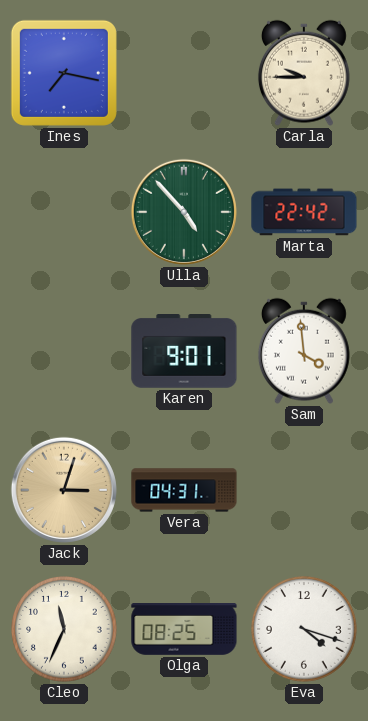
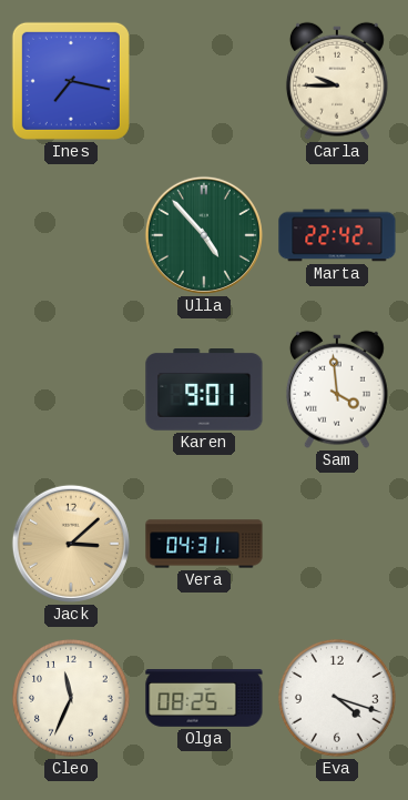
Jack: 3:03 -> 3:08
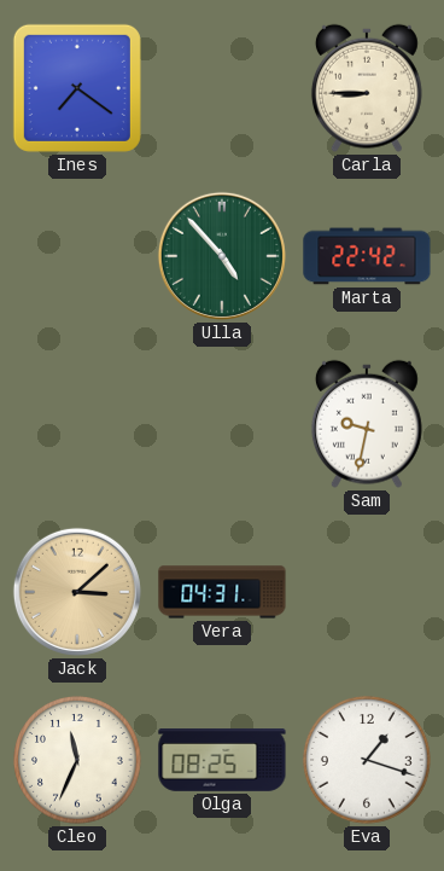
Ines: 7:17 -> 7:21
Carla: 9:45 -> 8:45
Karen: 9:01 -> none
Sam: 3:59 -> 9:32
Eva: 4:18 -> 1:18
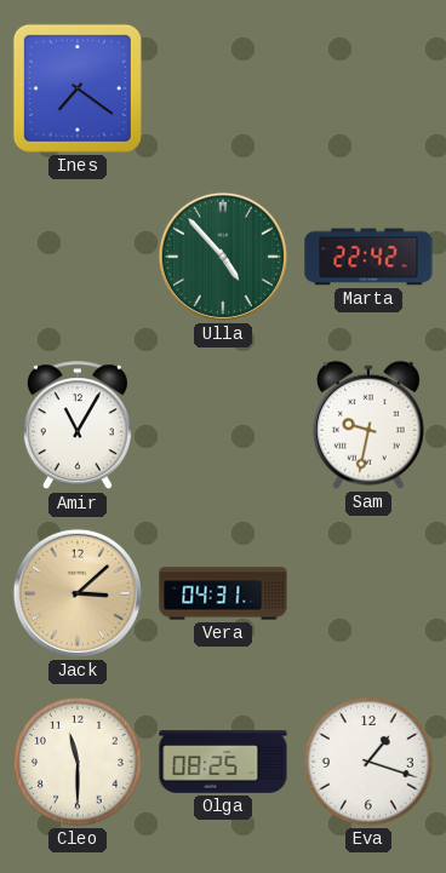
Carla: 8:45 -> none
Amir: none -> 11:05
Cleo: 11:34 -> 11:30
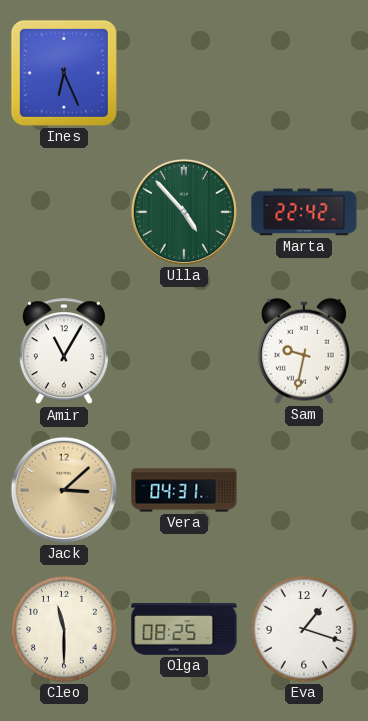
Ines: 7:21 -> 6:26
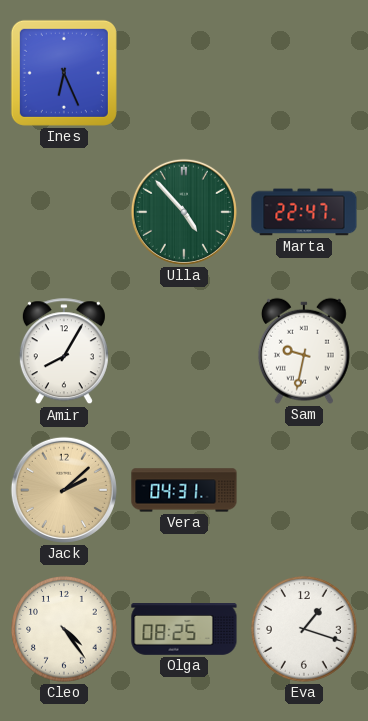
Marta: 22:42 -> 22:47
Amir: 11:05 -> 8:05
Jack: 3:08 -> 2:08
Cleo: 11:30 -> 4:24
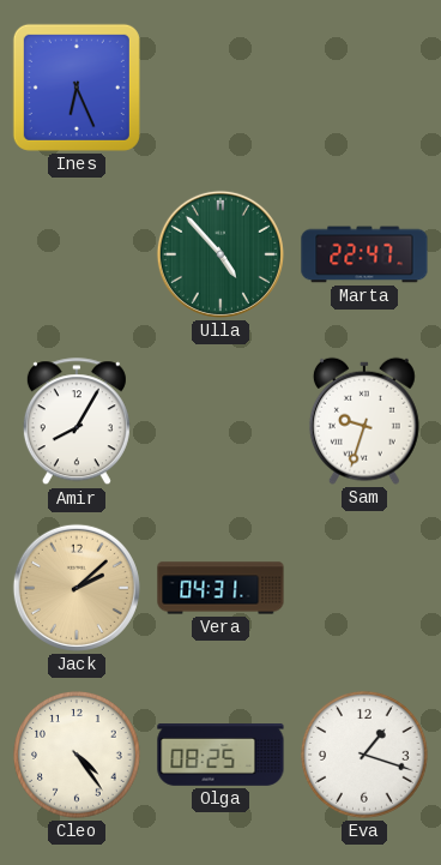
Sam: 9:32 -> 9:33
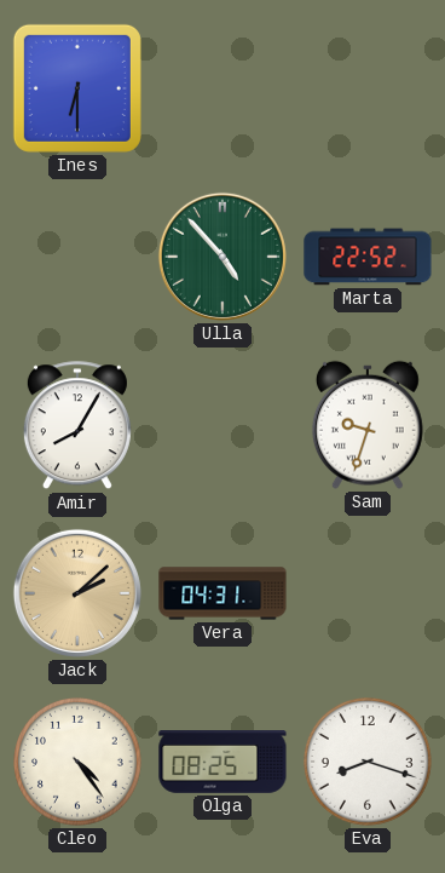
Ines: 6:26 -> 6:30
Marta: 22:47 -> 22:52
Eva: 1:18 -> 8:18
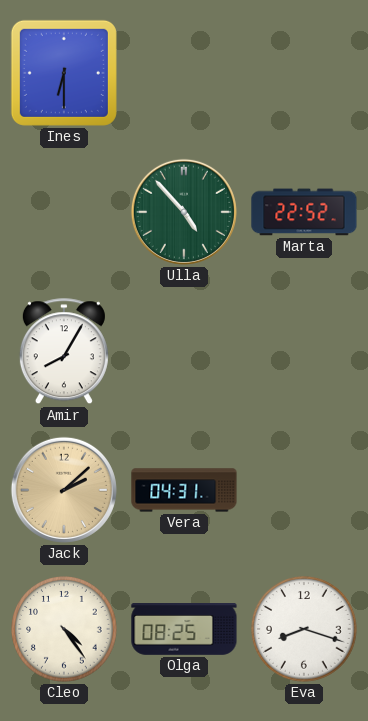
Sam: 9:33 -> none
